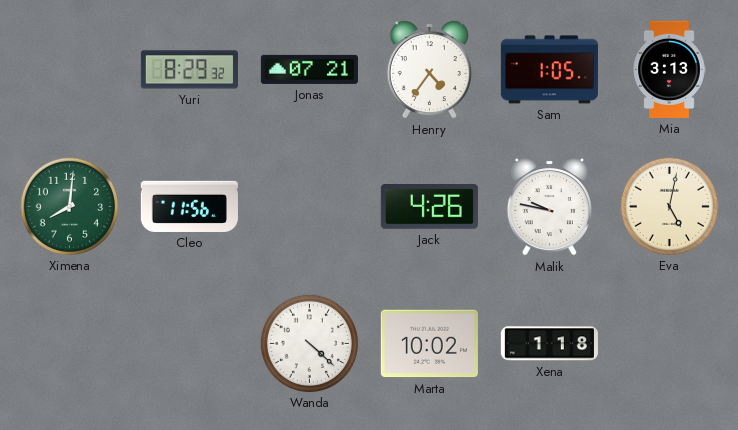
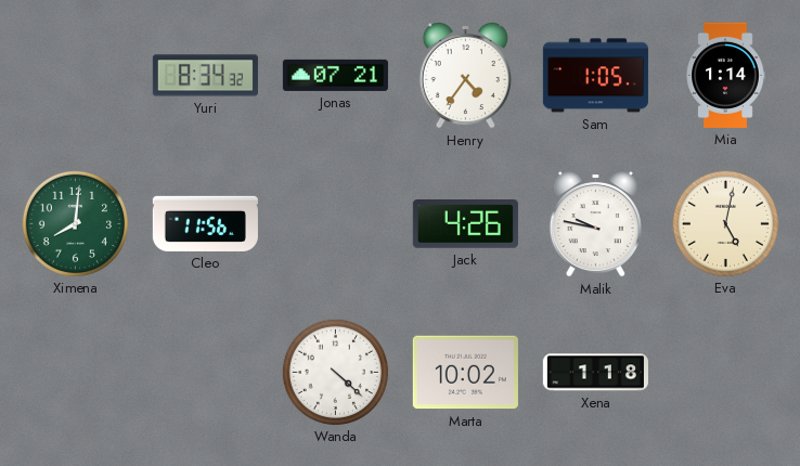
Yuri: 8:29 -> 8:34
Mia: 3:13 -> 1:14
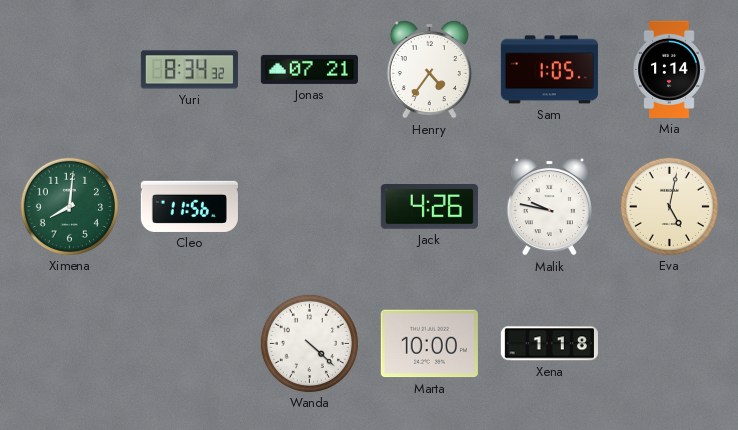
Marta: 10:02 -> 10:00
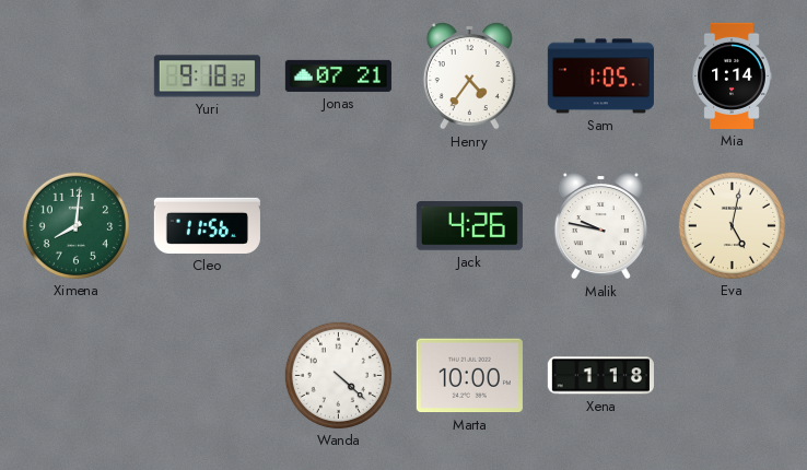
Yuri: 8:34 -> 9:18
